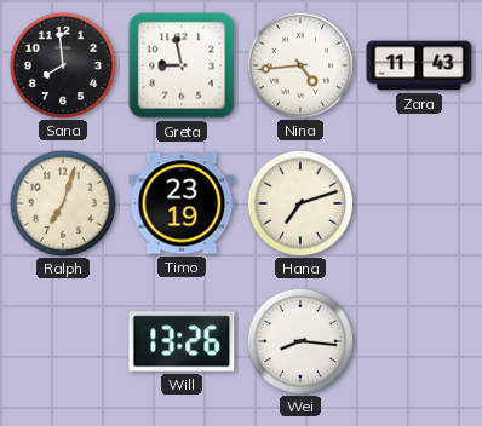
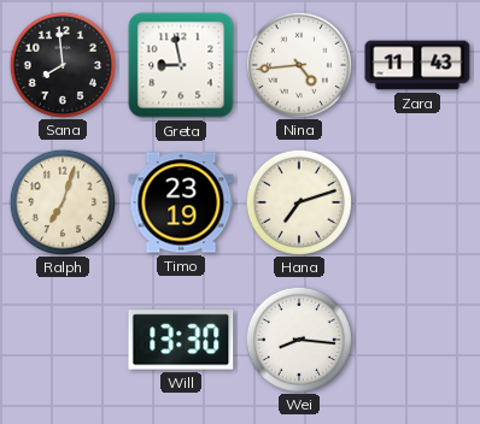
Will: 13:26 -> 13:30
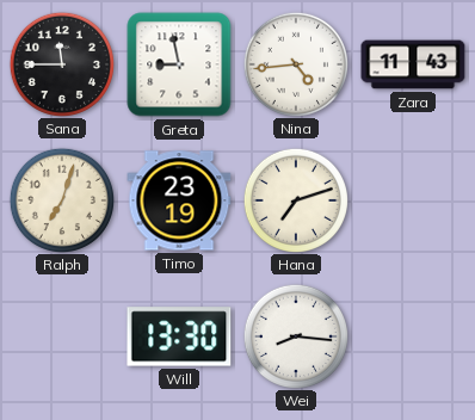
Sana: 7:59 -> 11:45
